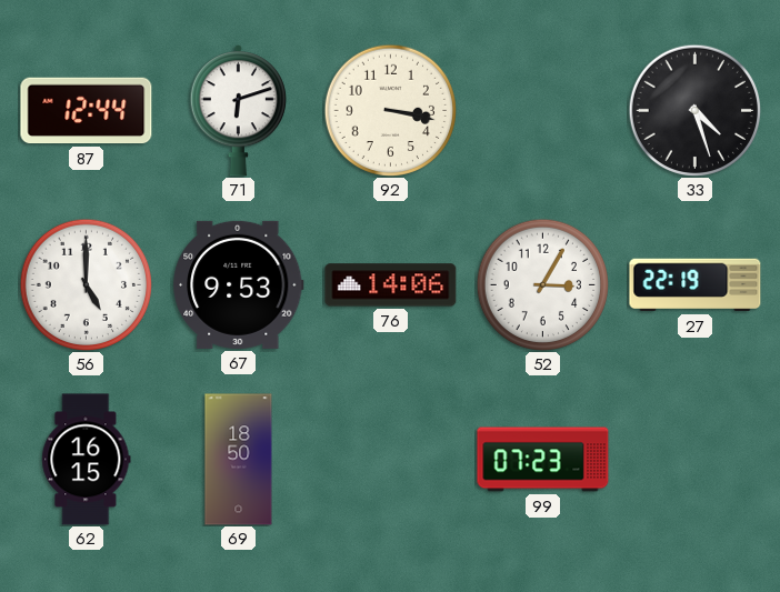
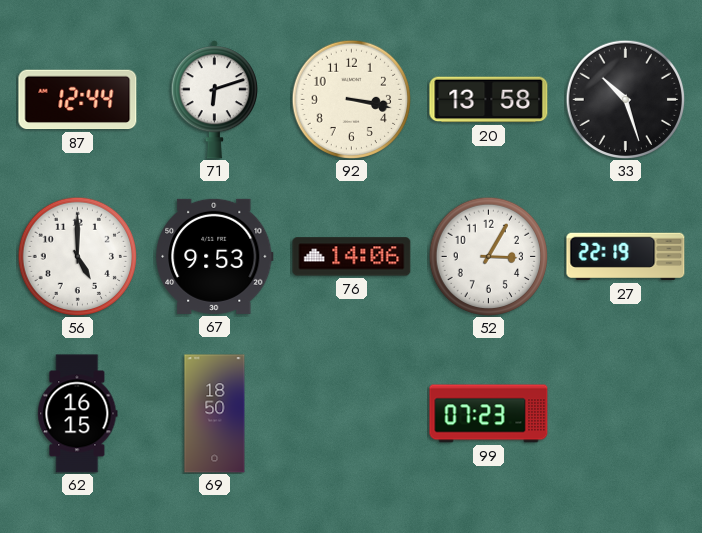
20: none -> 13:58
33: 4:27 -> 10:27
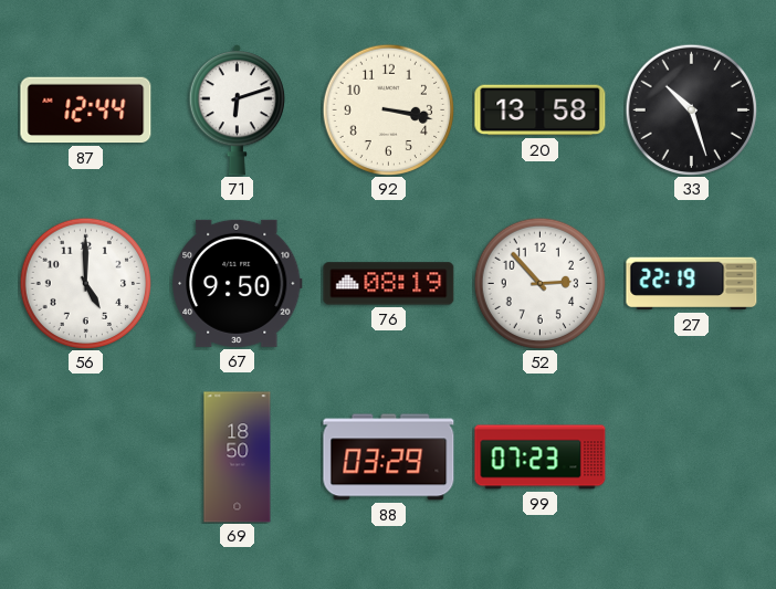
67: 9:53 -> 9:50
76: 14:06 -> 08:19
52: 3:05 -> 2:53
62: 16:15 -> none
88: none -> 03:29
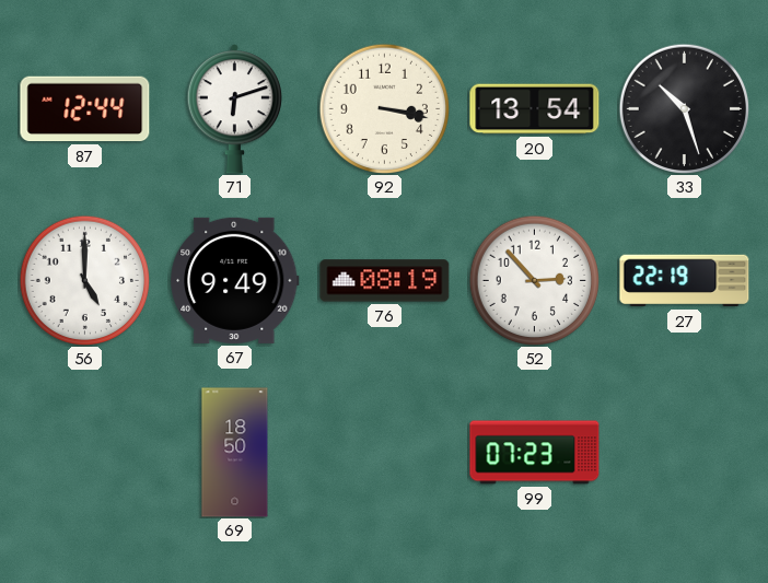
20: 13:58 -> 13:54
67: 9:50 -> 9:49
88: 03:29 -> none
